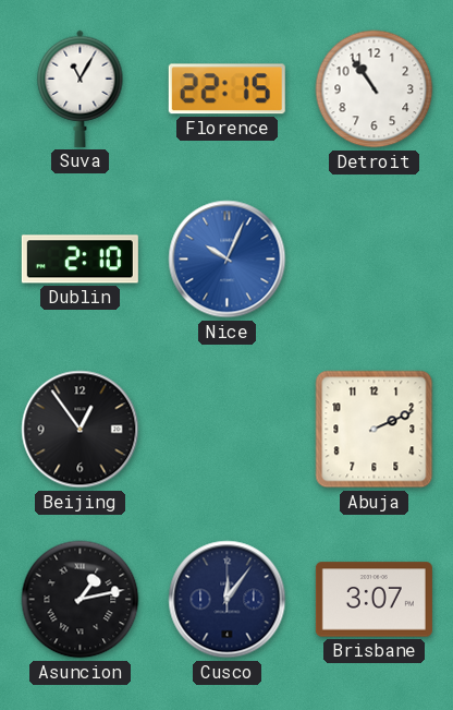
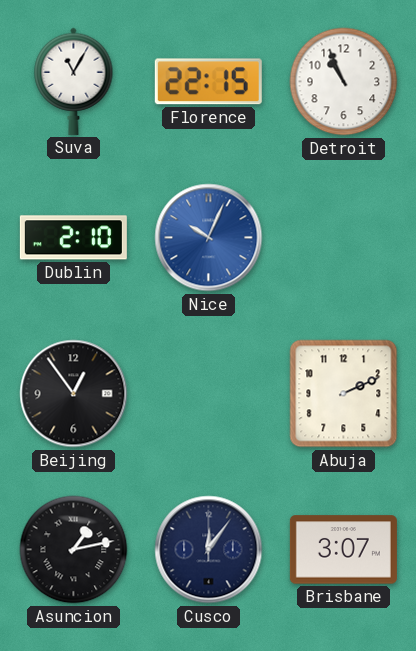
Detroit: 10:54 -> 10:56
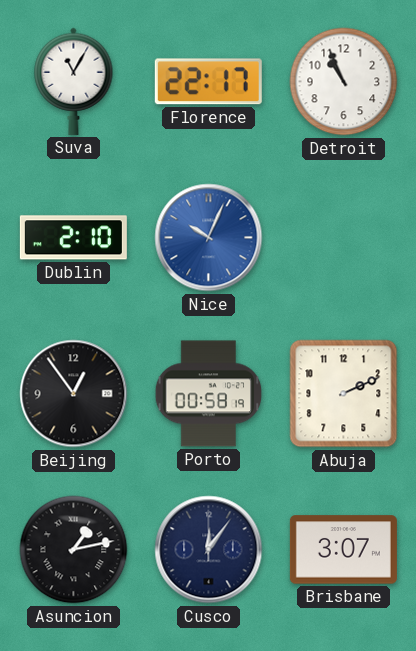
Florence: 22:15 -> 22:17
Porto: none -> 00:58
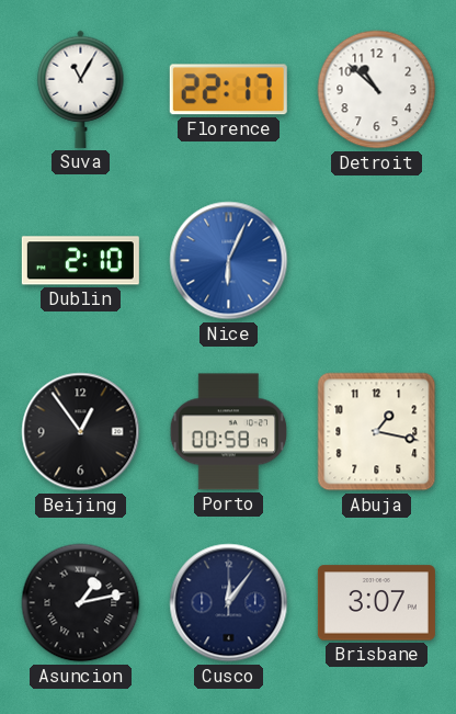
Detroit: 10:56 -> 10:52
Nice: 10:04 -> 6:04
Abuja: 2:11 -> 1:17
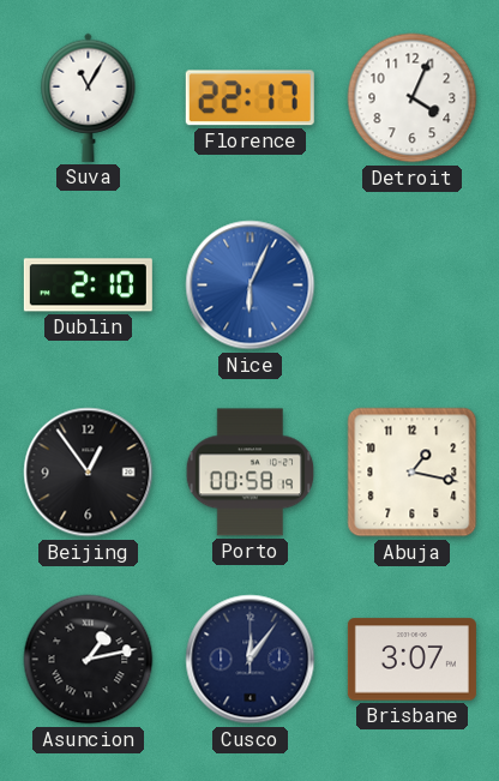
Detroit: 10:52 -> 4:04
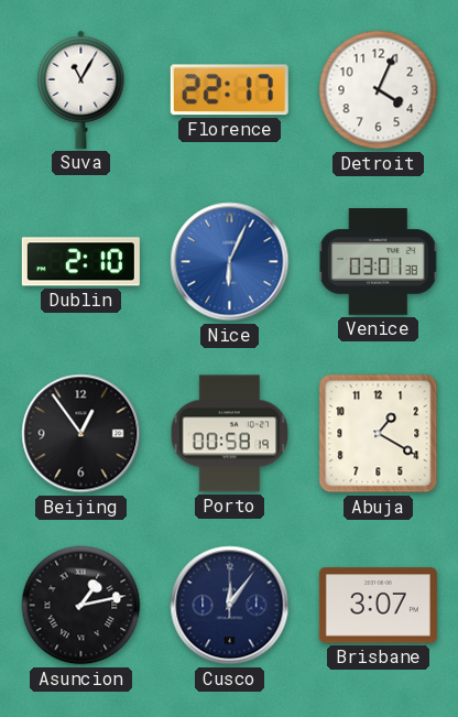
Venice: none -> 03:01
Abuja: 1:17 -> 1:20
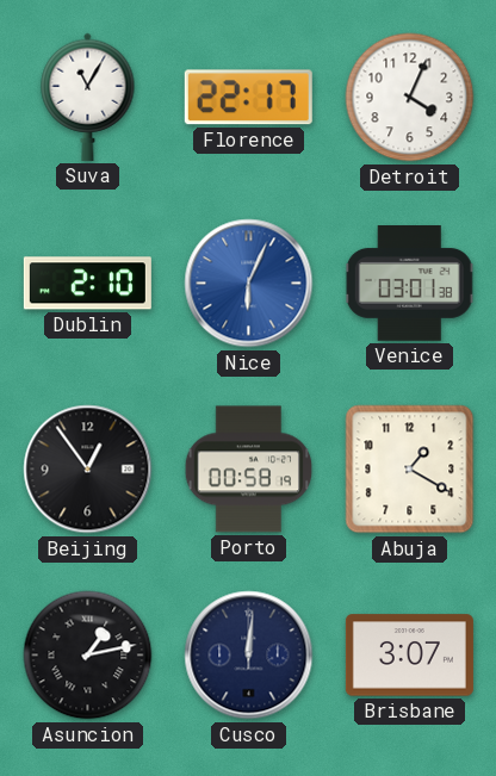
Cusco: 12:06 -> 12:01
